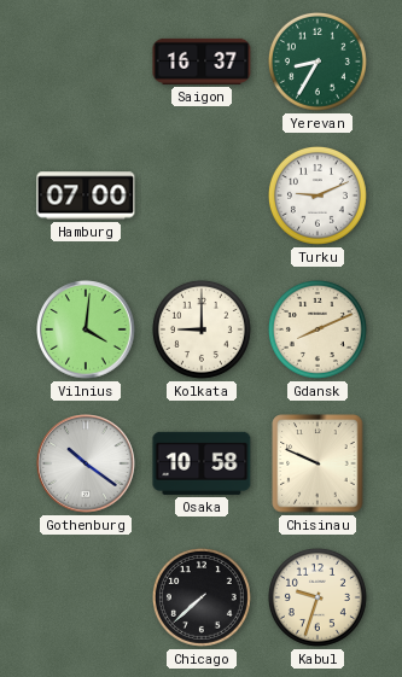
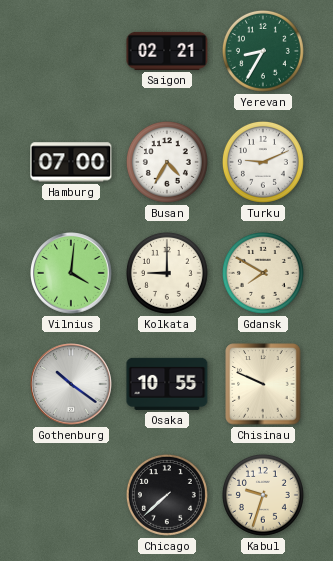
Saigon: 16:37 -> 02:21
Busan: none -> 4:35
Gdansk: 8:11 -> 7:50
Osaka: 10:58 -> 10:55
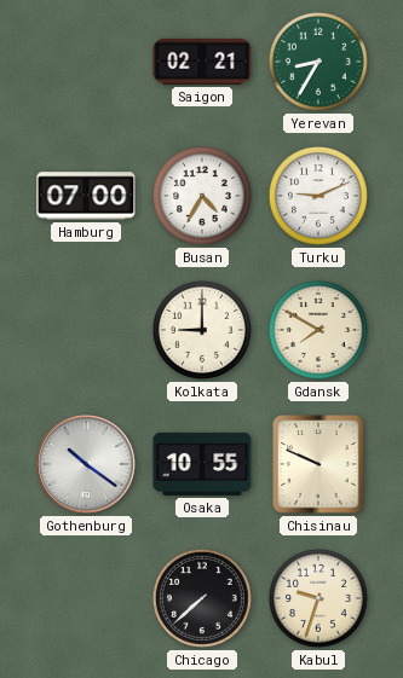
Vilnius: 4:01 -> none
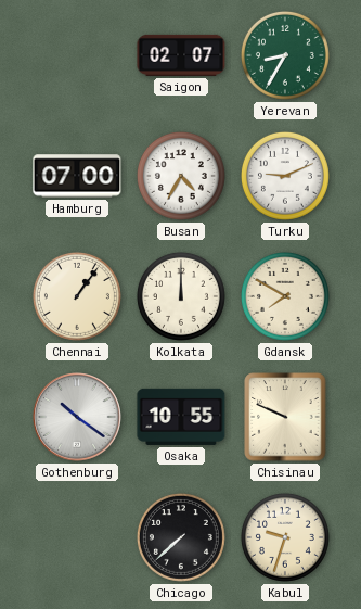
Saigon: 02:21 -> 02:07
Chennai: none -> 1:06
Kolkata: 9:00 -> 12:00
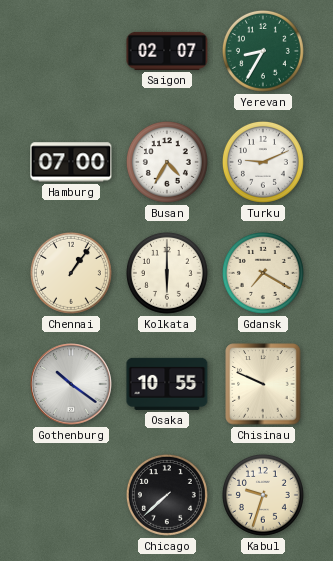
Kolkata: 12:00 -> 6:00
Gdansk: 7:50 -> 7:20
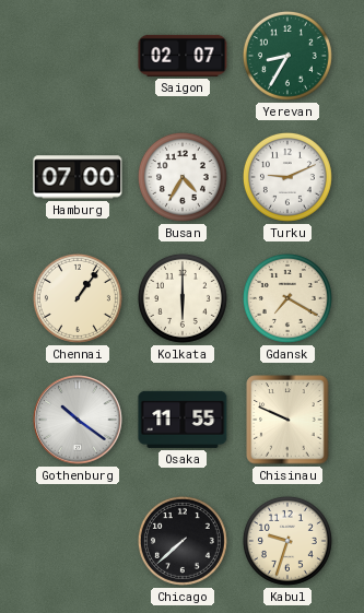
Osaka: 10:55 -> 11:55
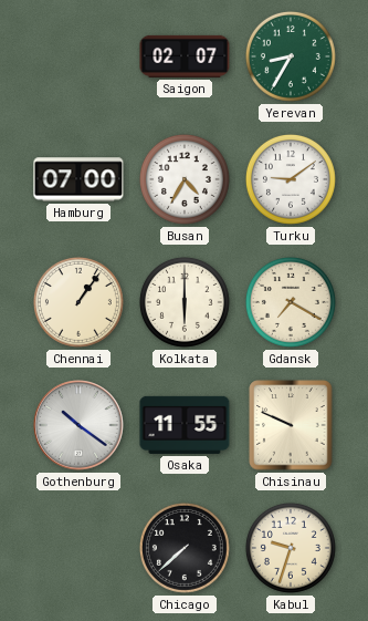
Turku: 9:11 -> 9:09
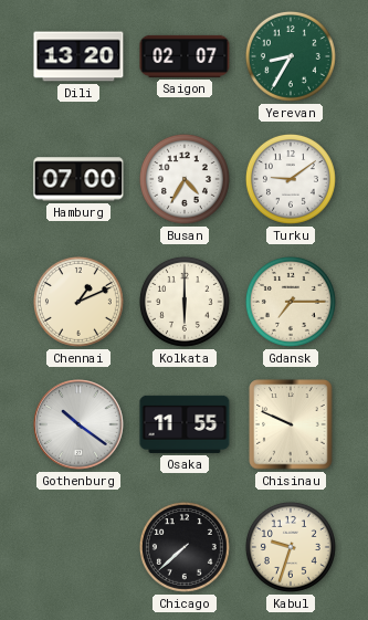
Dili: none -> 13:20
Chennai: 1:06 -> 1:11
Gdansk: 7:20 -> 7:15
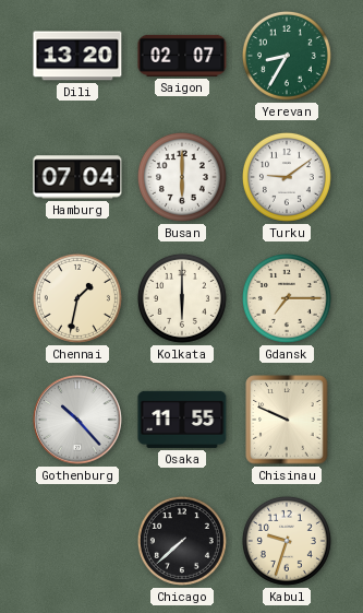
Hamburg: 07:00 -> 07:04
Busan: 4:35 -> 6:00
Chennai: 1:11 -> 1:32
Gothenburg: 10:21 -> 10:23
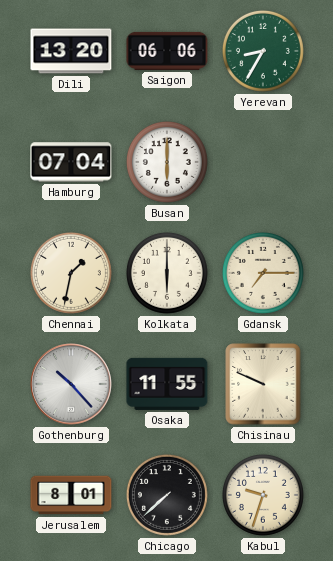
Saigon: 02:07 -> 06:06
Turku: 9:09 -> none
Jerusalem: none -> 8:01
